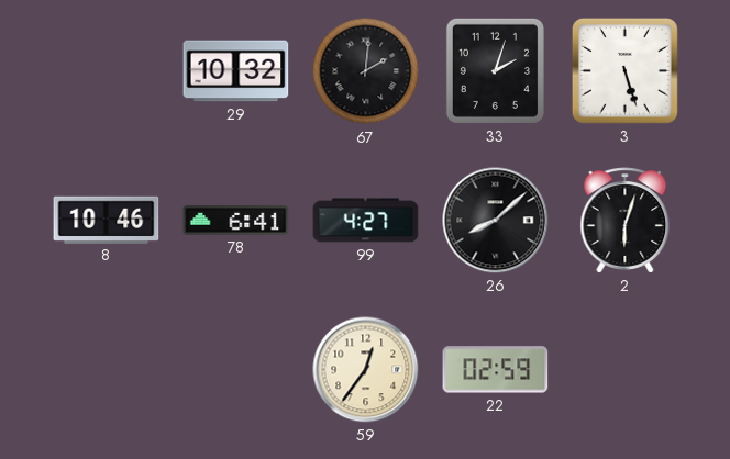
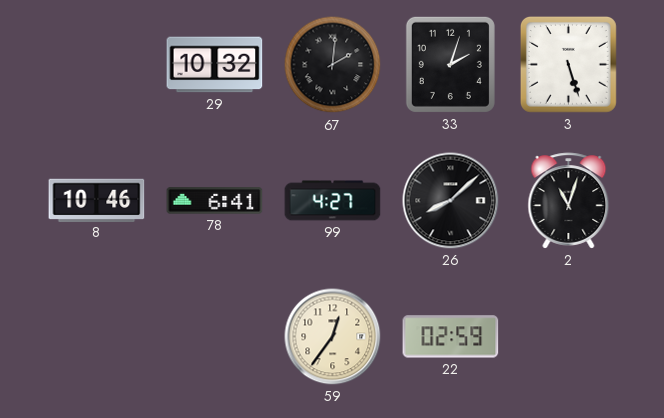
2: 6:03 -> 11:03
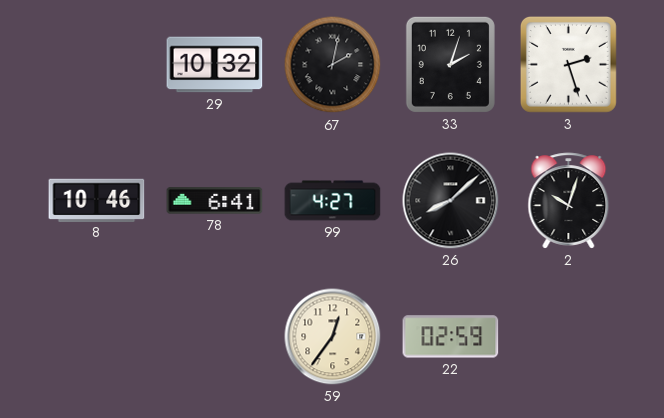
67: 2:01 -> 2:02
3: 5:27 -> 2:27
2: 11:03 -> 10:03
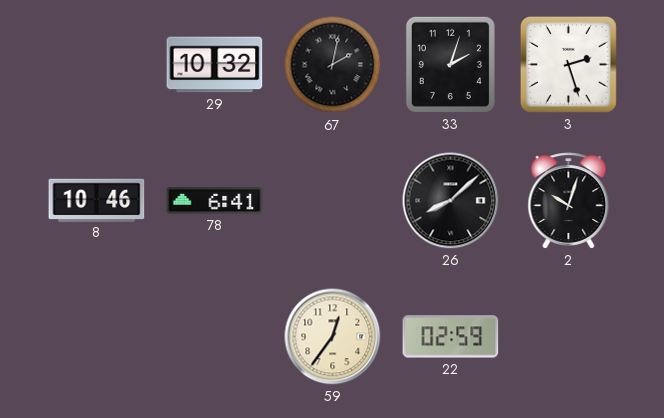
99: 4:27 -> none
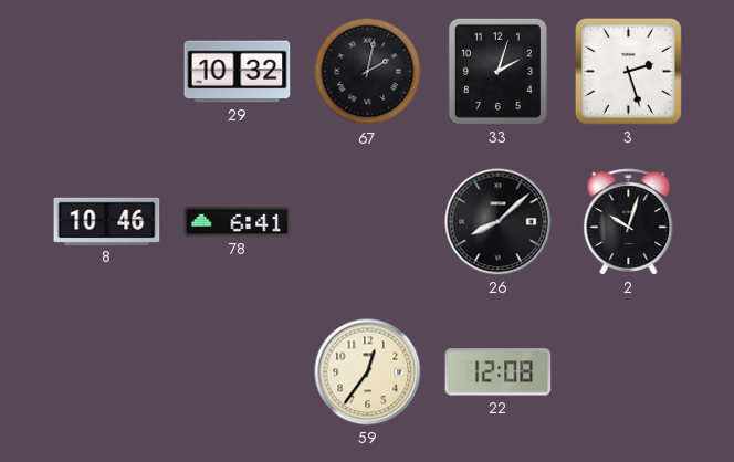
22: 02:59 -> 12:08
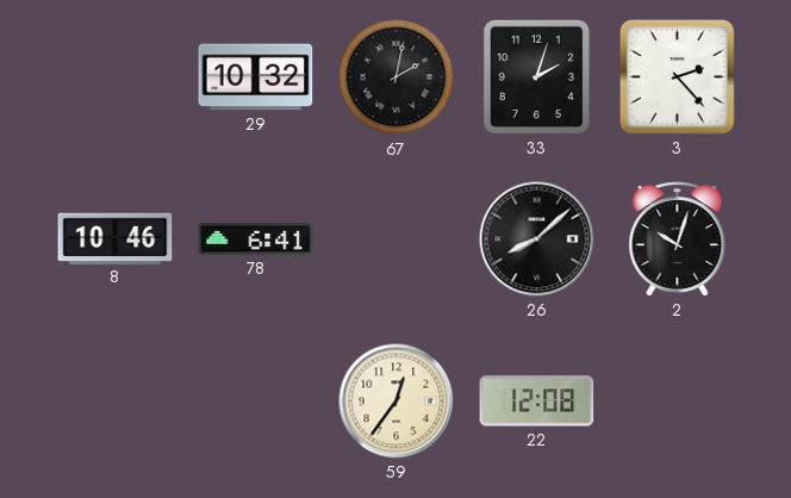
3: 2:27 -> 2:23
